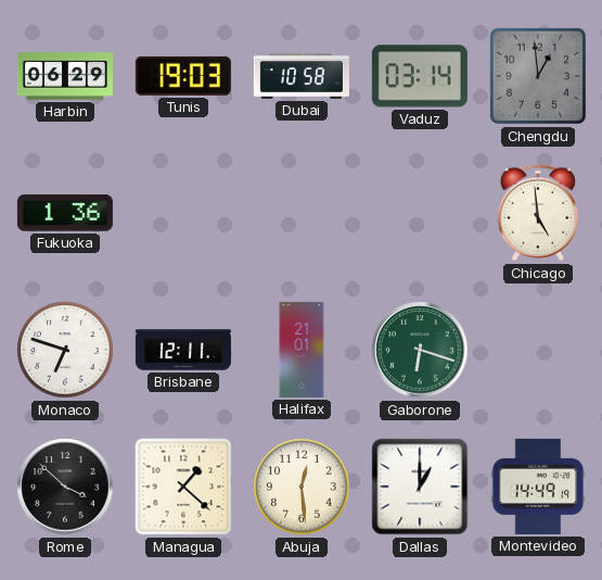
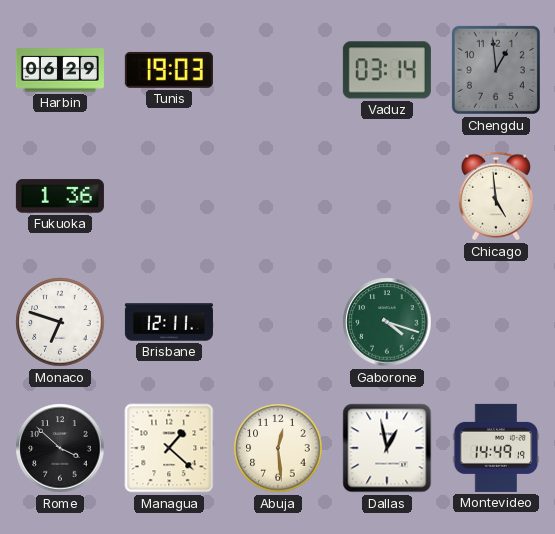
Dubai: 10:58 -> none
Halifax: 21:01 -> none
Gaborone: 6:18 -> 4:18
Dallas: 1:00 -> 12:58
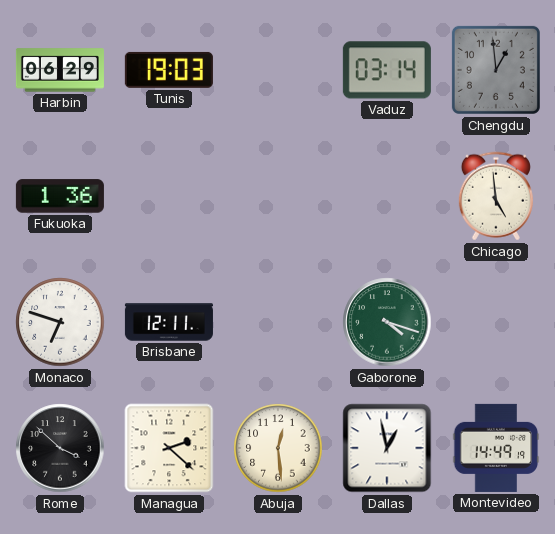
Managua: 1:22 -> 2:22
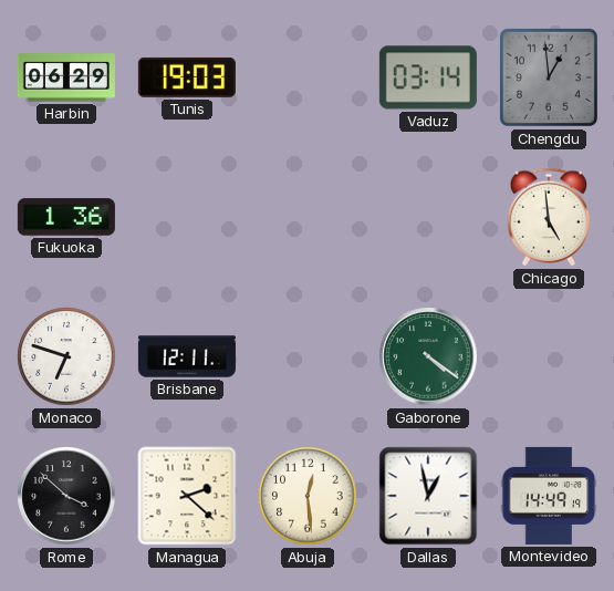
Gaborone: 4:18 -> 4:21
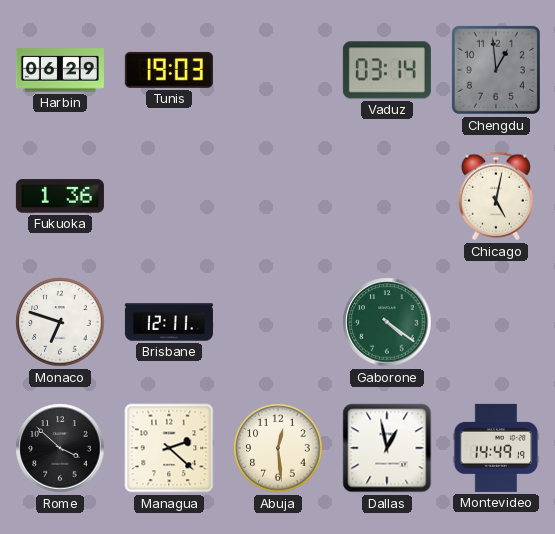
Chicago: 4:59 -> 5:02
